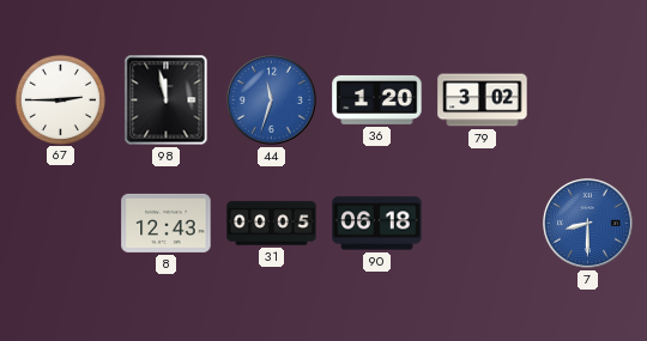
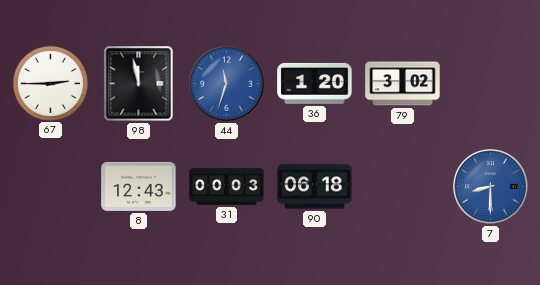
31: 00:05 -> 00:03
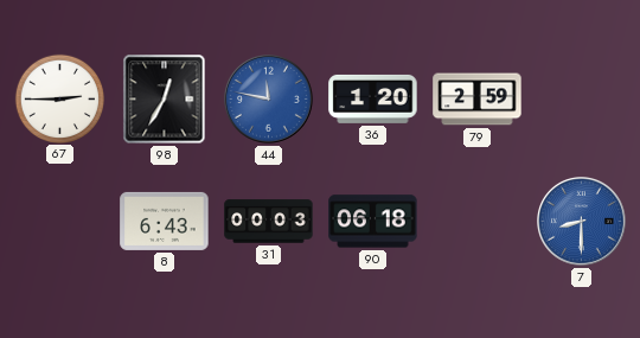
98: 11:58 -> 12:35
44: 11:33 -> 11:47
79: 3:02 -> 2:59
8: 12:43 -> 6:43
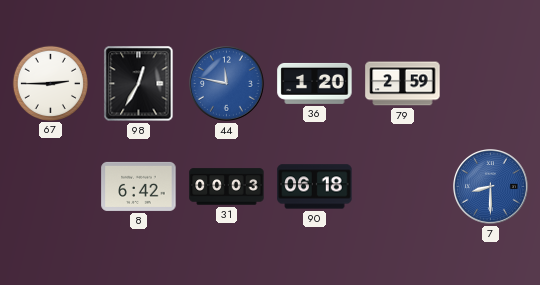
8: 6:43 -> 6:42
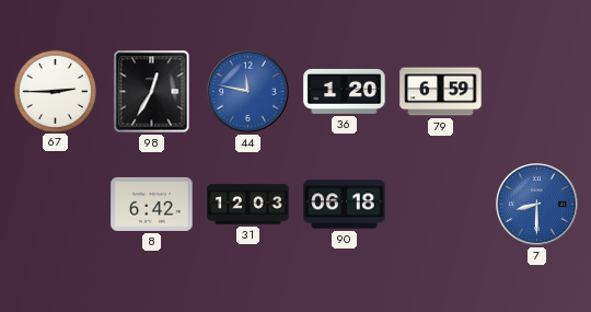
79: 2:59 -> 6:59
31: 00:03 -> 12:03
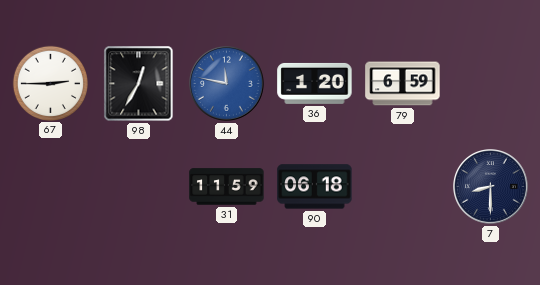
8: 6:42 -> none
31: 12:03 -> 11:59
7 dial: blue -> navy
